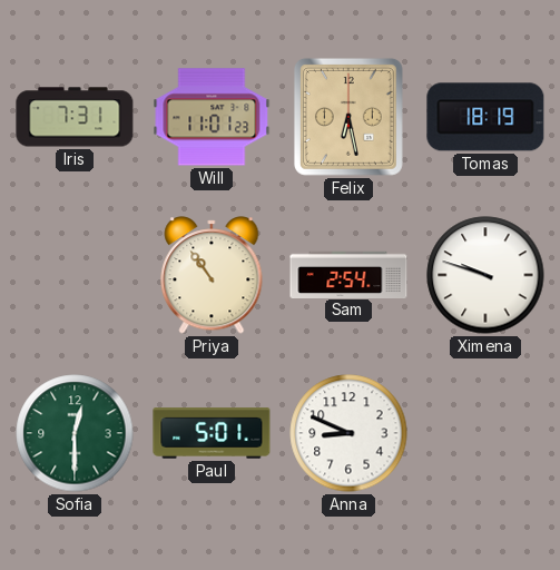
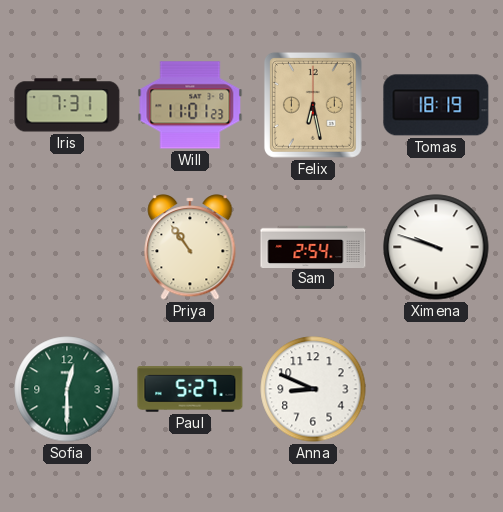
Paul: 5:01 -> 5:27
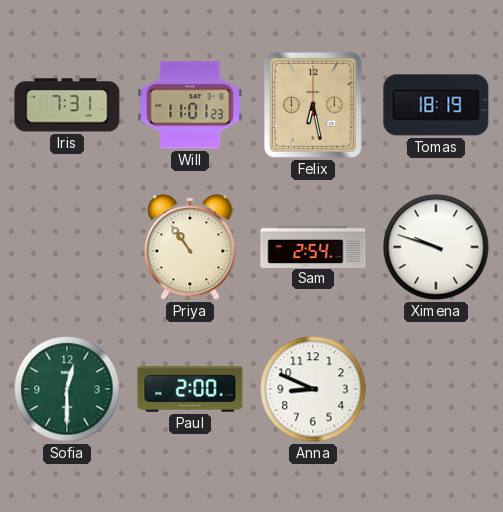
Paul: 5:27 -> 2:00
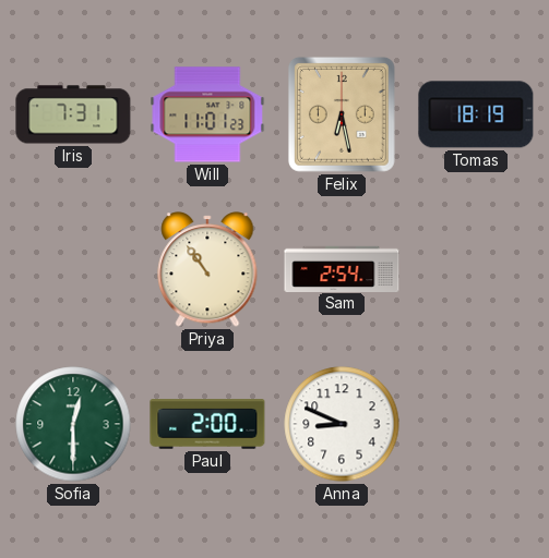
Ximena: 9:48 -> none
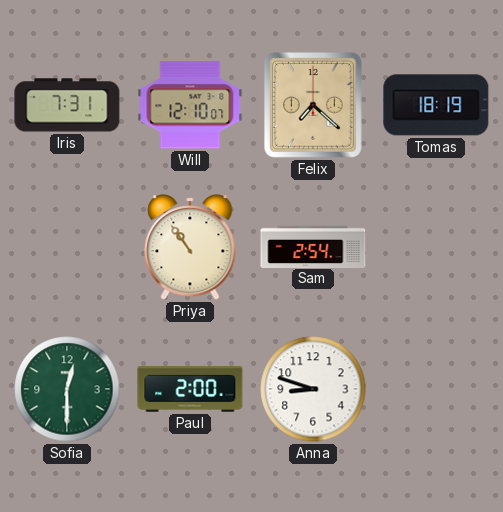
Will: 11:01 -> 12:10
Felix: 6:28 -> 7:22
Anna: 8:49 -> 8:48
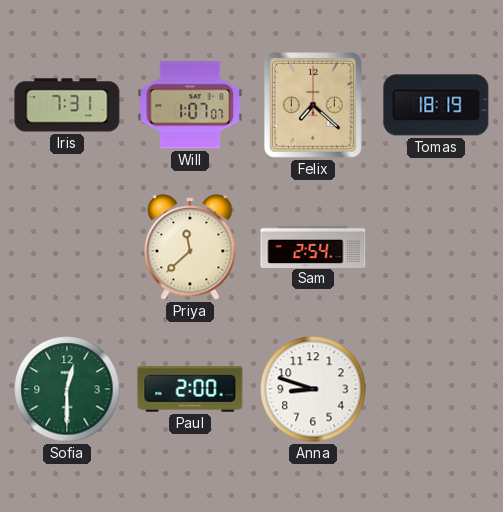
Will: 12:10 -> 1:07
Priya: 10:54 -> 11:38
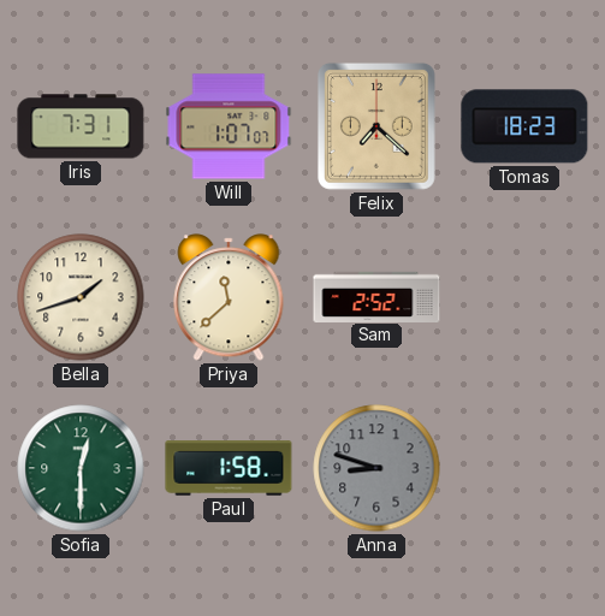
Tomas: 18:19 -> 18:23
Bella: none -> 1:42
Sam: 2:54 -> 2:52
Paul: 2:00 -> 1:58
Anna dial: white -> grey
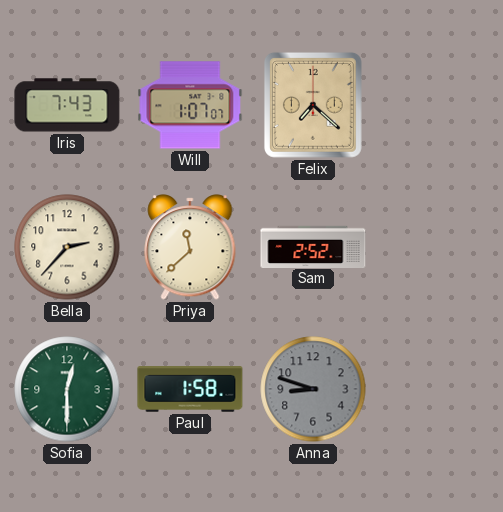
Iris: 7:31 -> 7:43
Tomas: 18:23 -> none
Bella: 1:42 -> 2:37
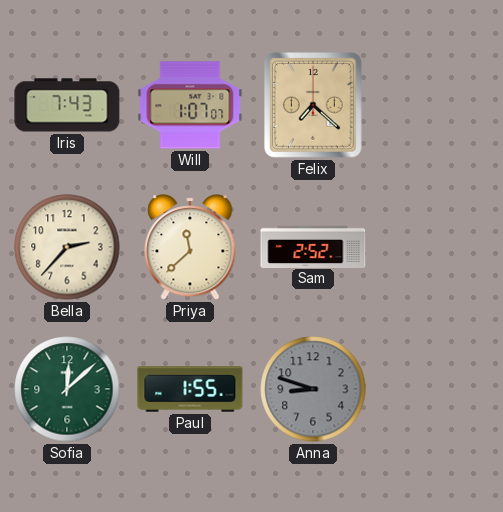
Sofia: 12:30 -> 12:08
Paul: 1:58 -> 1:55
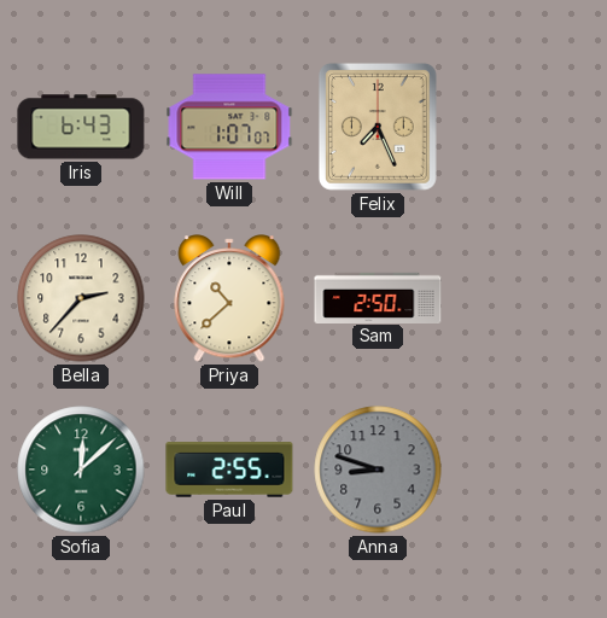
Iris: 7:43 -> 6:43
Felix: 7:22 -> 7:26
Priya: 11:38 -> 10:38
Sam: 2:52 -> 2:50
Paul: 1:55 -> 2:55
